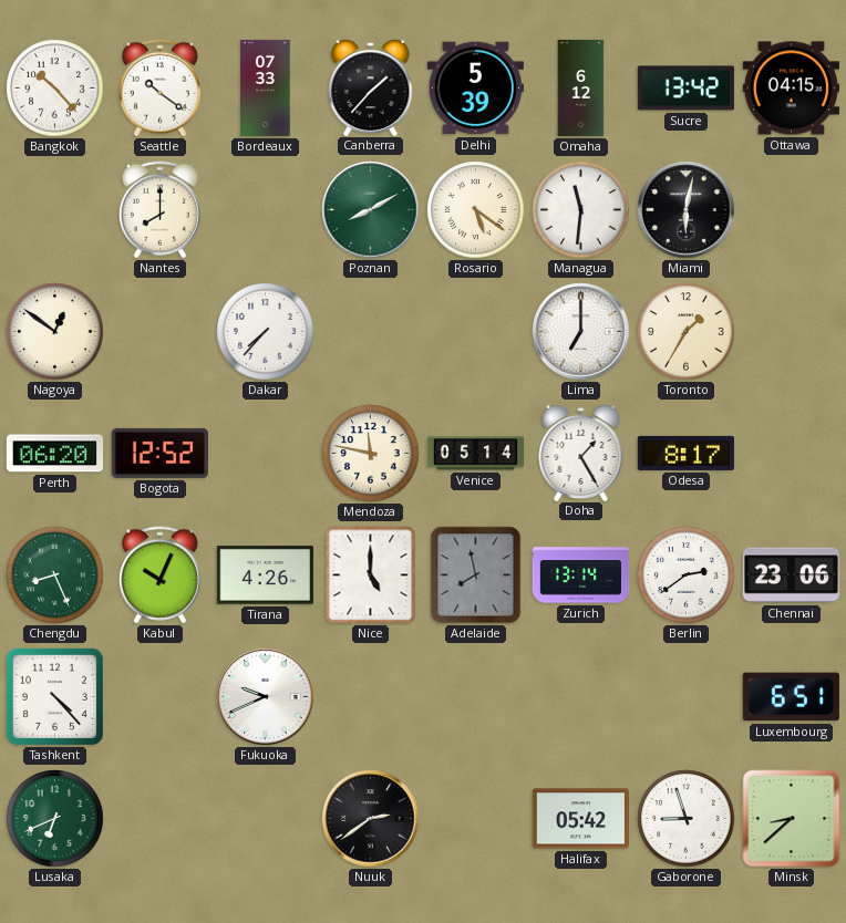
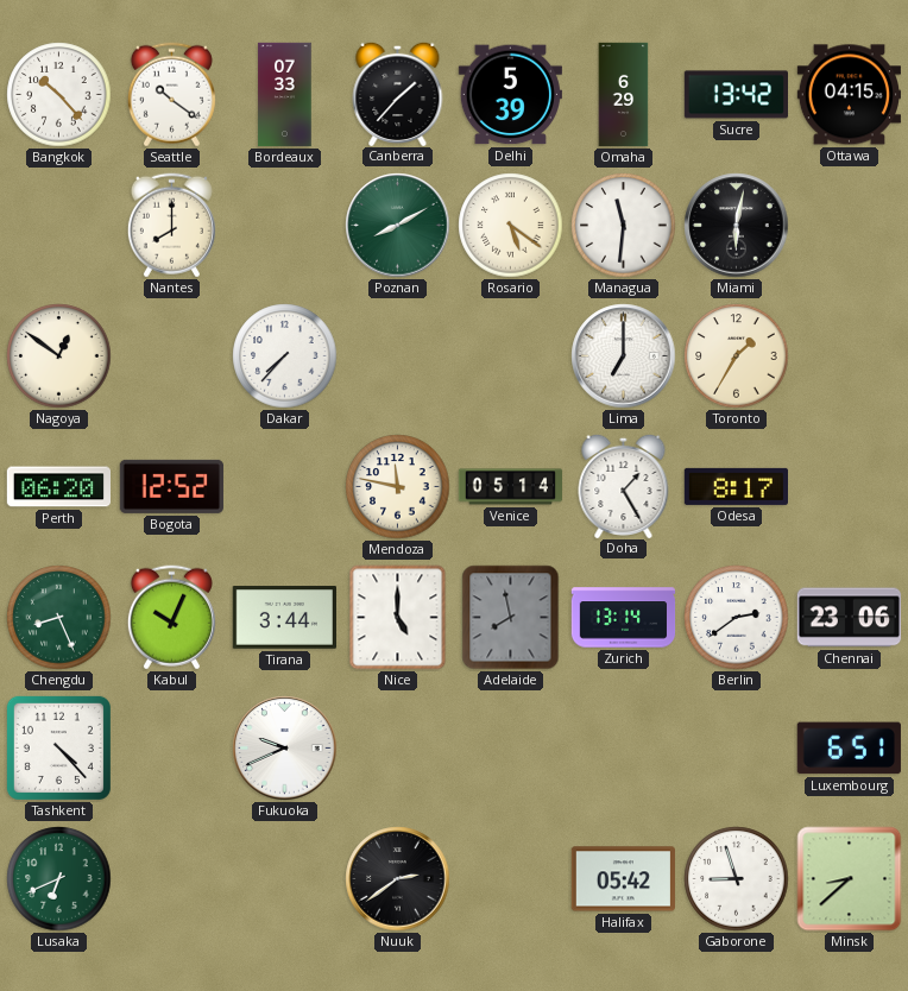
Omaha: 6:12 -> 6:29
Tirana: 4:26 -> 3:44
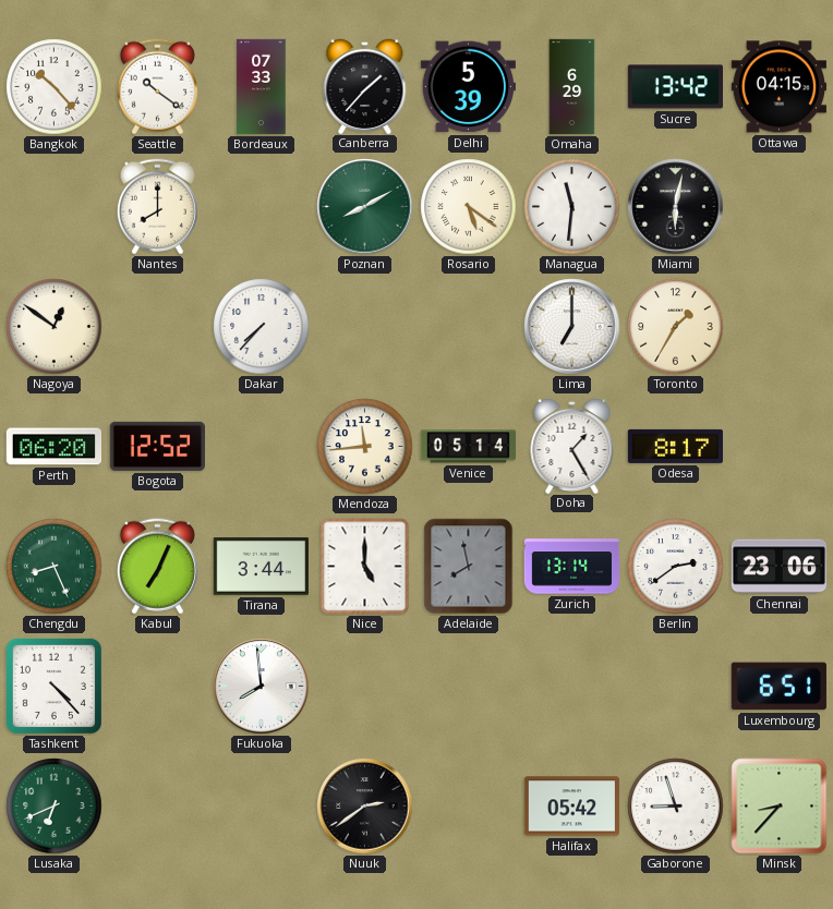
Mendoza: 11:47 -> 11:44
Kabul: 10:04 -> 7:04
Fukuoka: 9:41 -> 7:59
Minsk: 8:38 -> 8:37
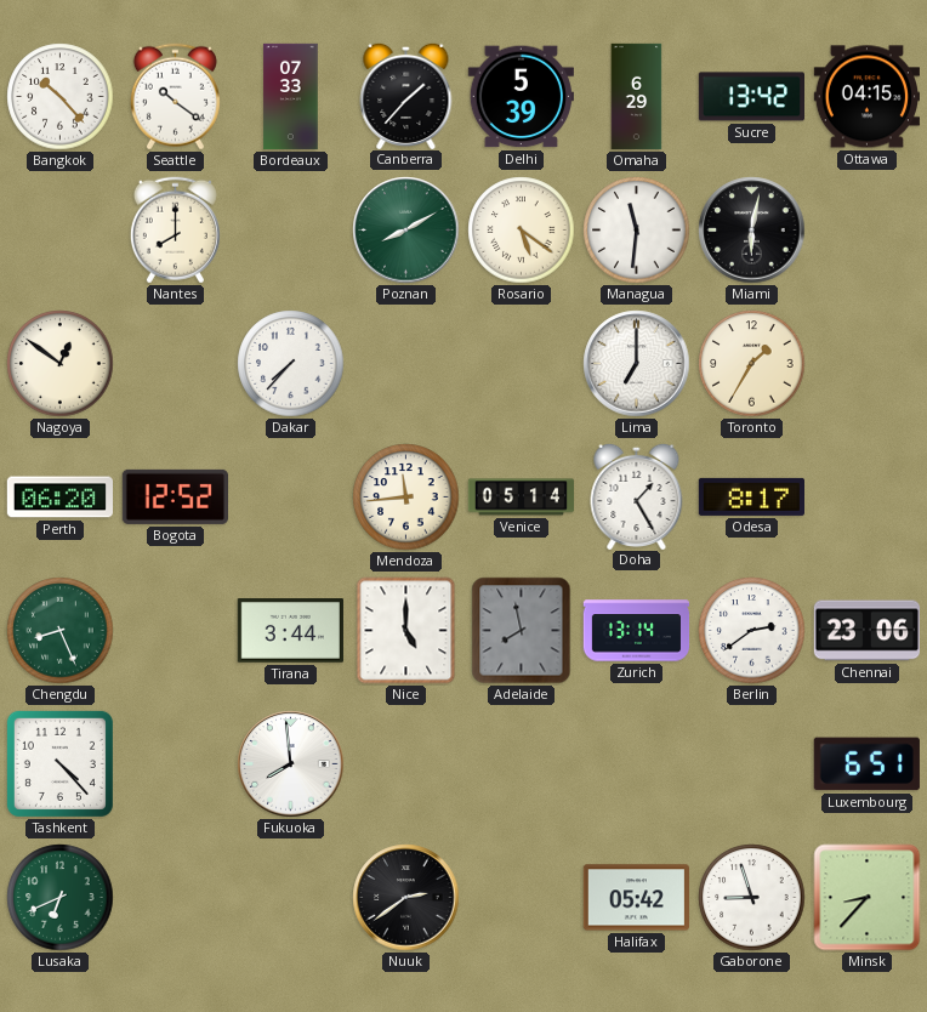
Kabul: 7:04 -> none
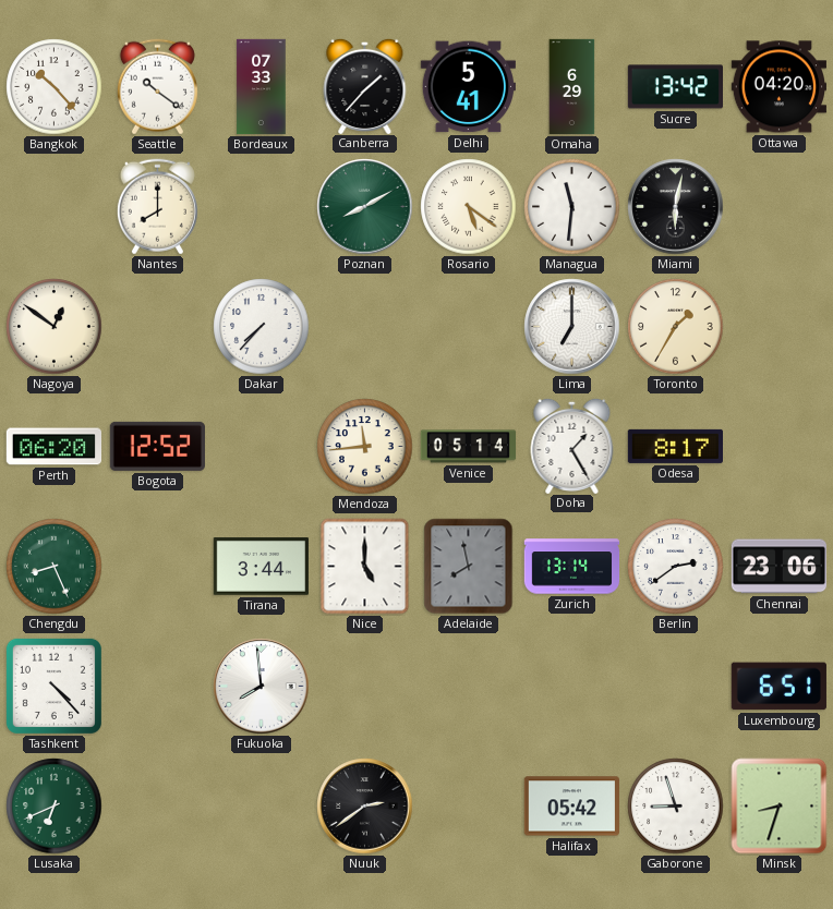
Delhi: 5:39 -> 5:41
Ottawa: 04:15 -> 04:20
Minsk: 8:37 -> 8:33
